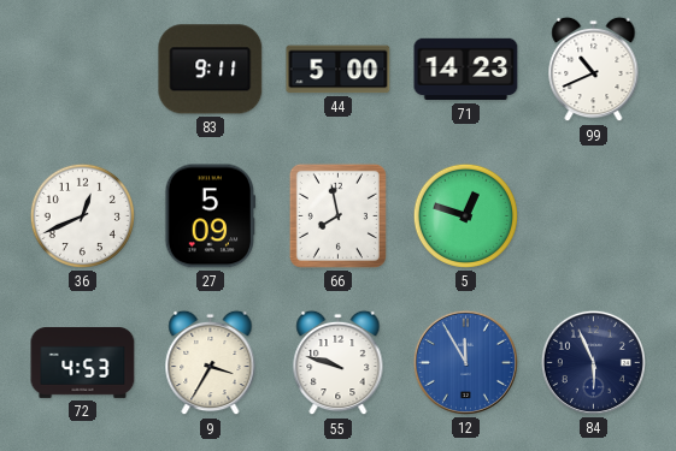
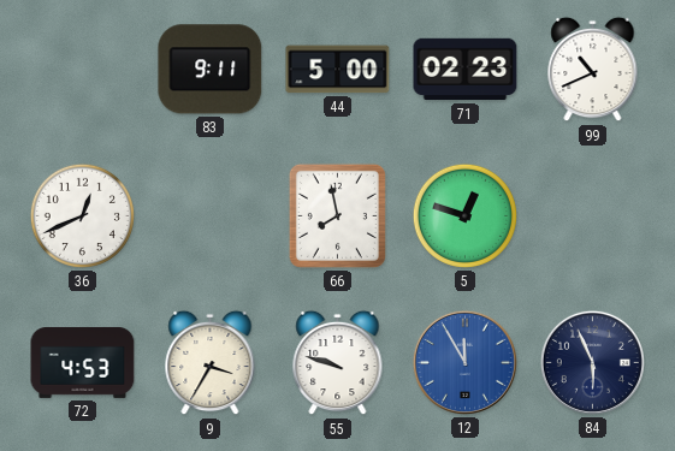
71: 14:23 -> 02:23
27: 5:09 -> none
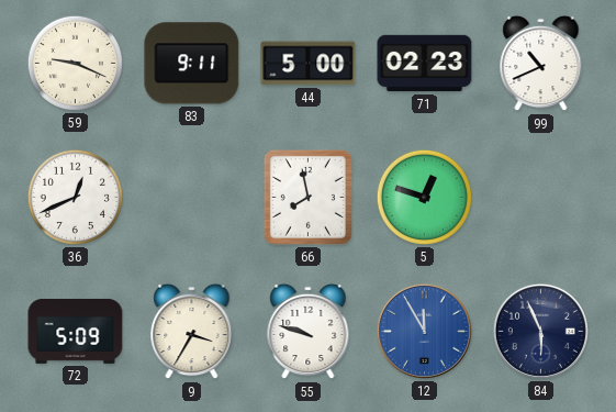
59: none -> 9:19
72: 4:53 -> 5:09
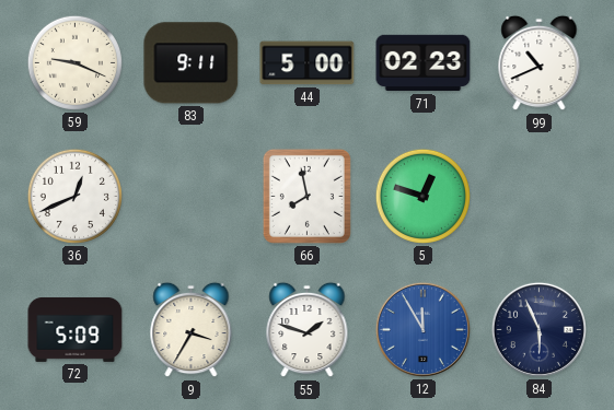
55: 9:48 -> 1:48
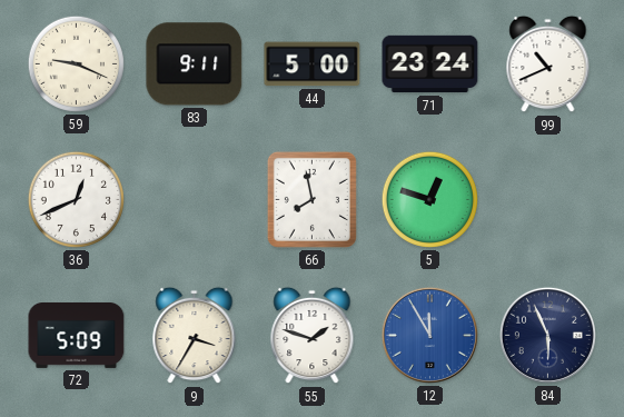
71: 02:23 -> 23:24
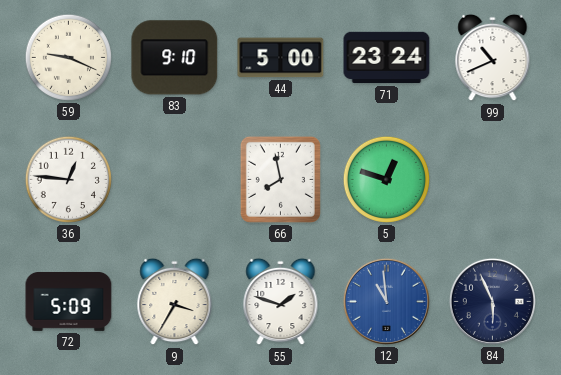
83: 9:11 -> 9:10
36: 12:41 -> 12:46
12: 11:55 -> 10:59
